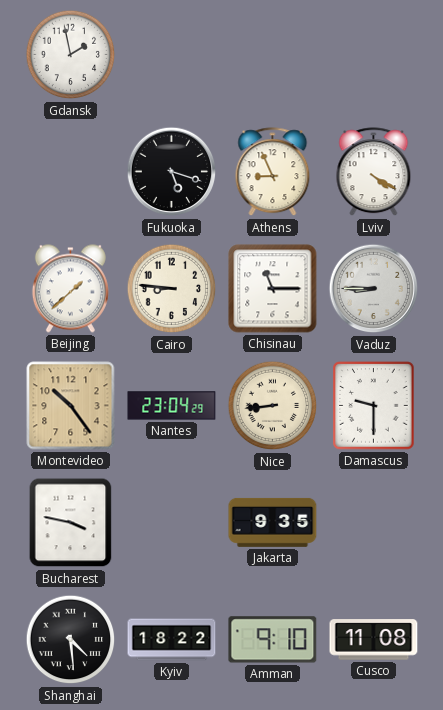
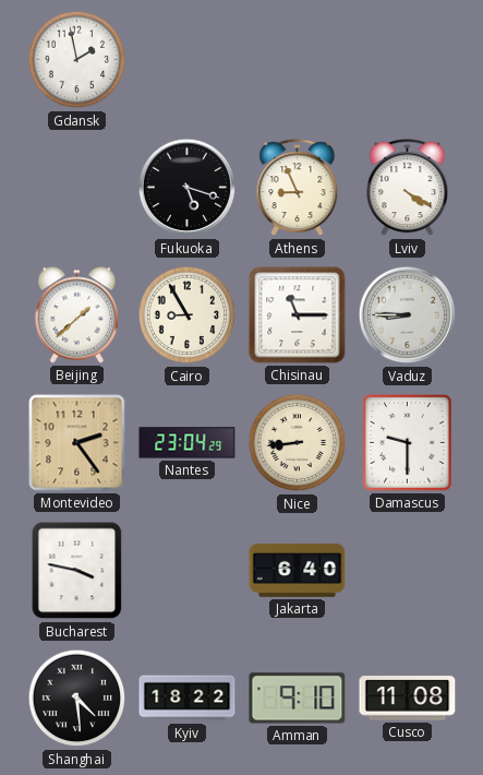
Cairo: 8:46 -> 8:55
Montevideo: 10:24 -> 2:24
Jakarta: 9:35 -> 6:40
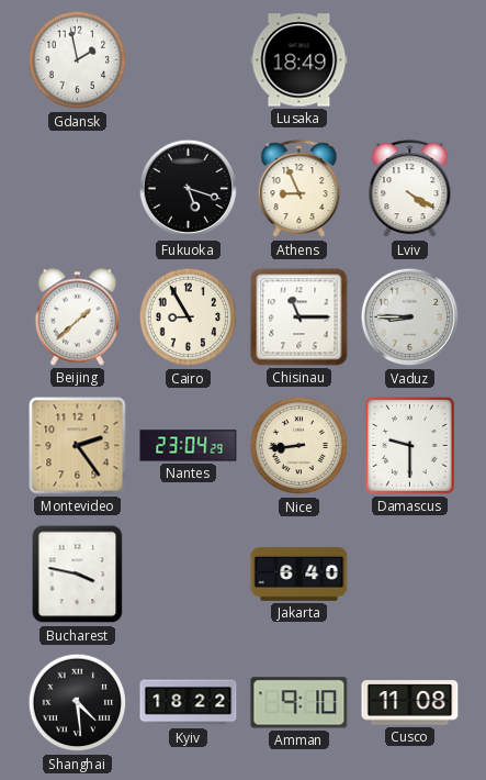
Lusaka: none -> 18:49
